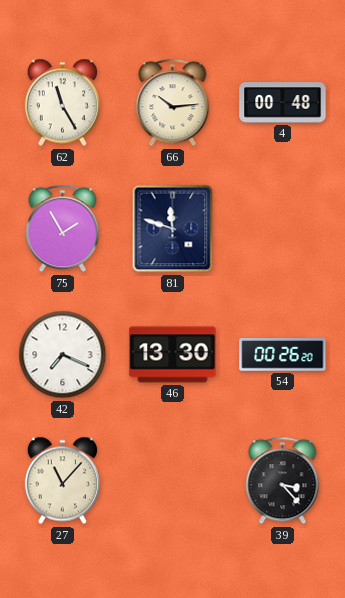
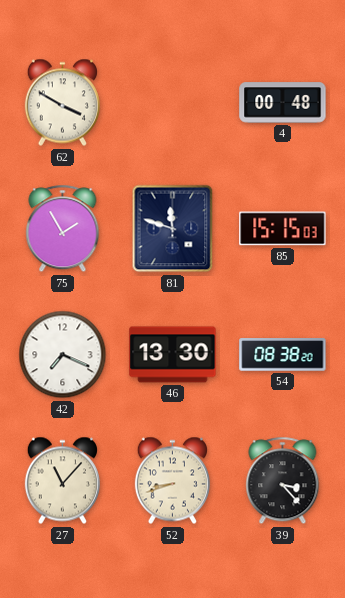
62: 11:25 -> 3:50
66: 10:14 -> none
85: none -> 15:15
54: 00:26 -> 08:38
52: none -> 8:42
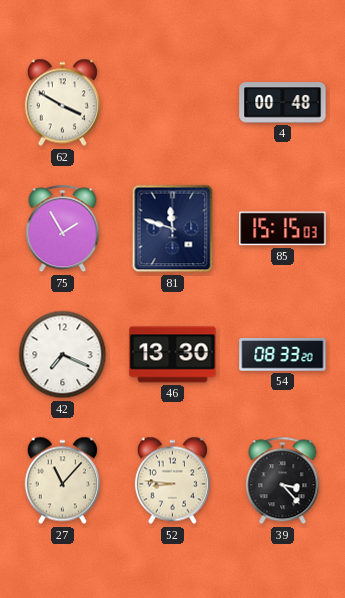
54: 08:38 -> 08:33
52: 8:42 -> 8:46
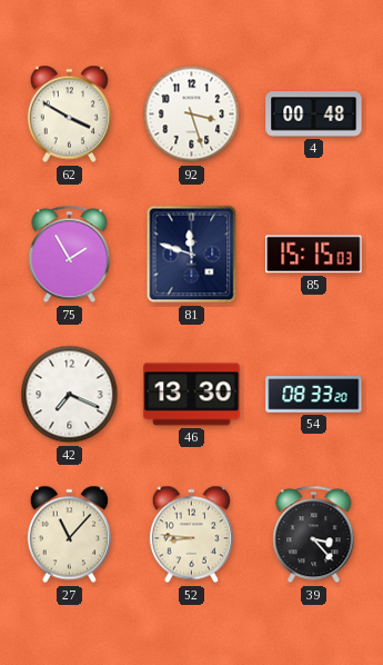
92: none -> 3:27
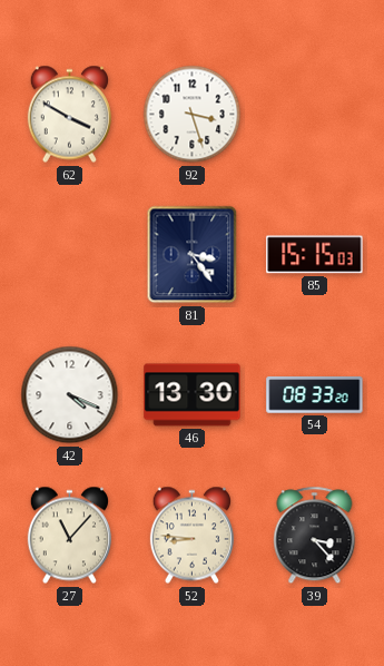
4: 00:48 -> none
75: 1:55 -> none
81: 11:48 -> 3:24
42: 7:19 -> 4:19
